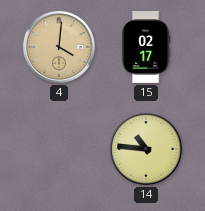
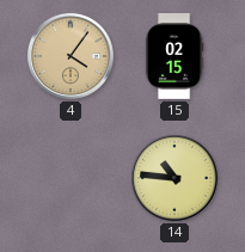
4: 4:01 -> 4:06
15: 02:17 -> 02:15
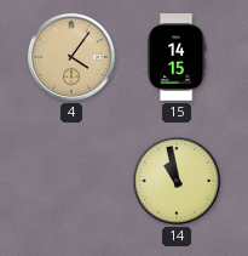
15: 02:15 -> 14:15
14: 10:46 -> 10:58
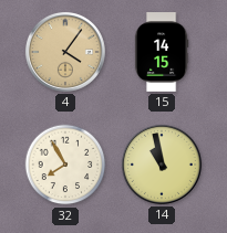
32: none -> 7:55
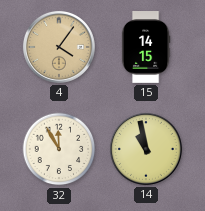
32: 7:55 -> 11:55
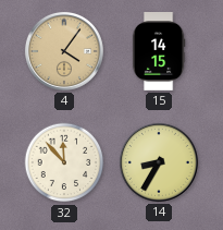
32: 11:55 -> 11:53
14: 10:58 -> 8:35
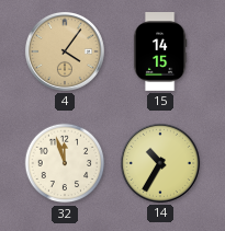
32: 11:53 -> 11:57
14: 8:35 -> 10:35
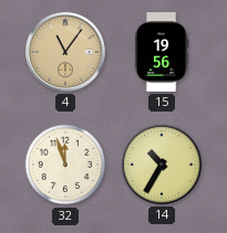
4: 4:06 -> 11:06
15: 14:15 -> 19:56
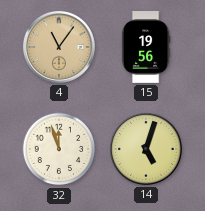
14: 10:35 -> 5:03
